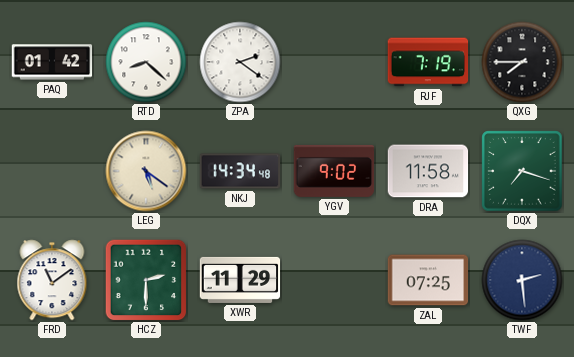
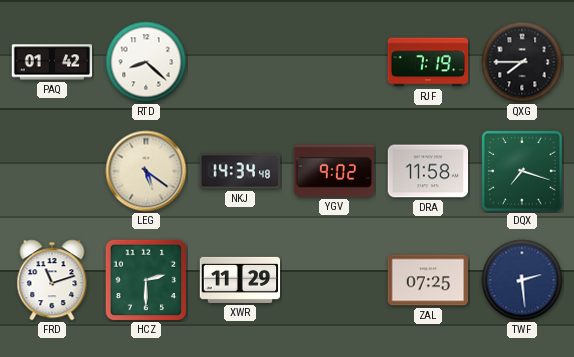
ZPA: 2:21 -> none
FRD: 11:09 -> 11:12
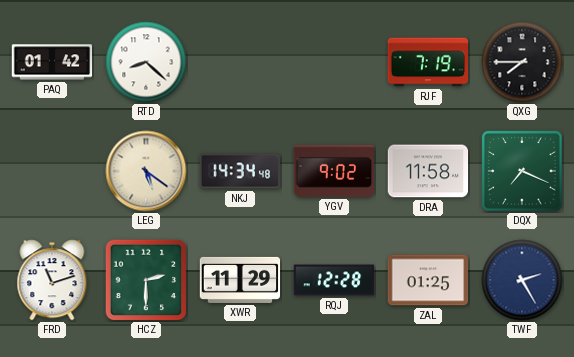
DQX: 7:18 -> 7:19
RQJ: none -> 12:28
ZAL: 07:25 -> 01:25
TWF: 2:29 -> 2:25
